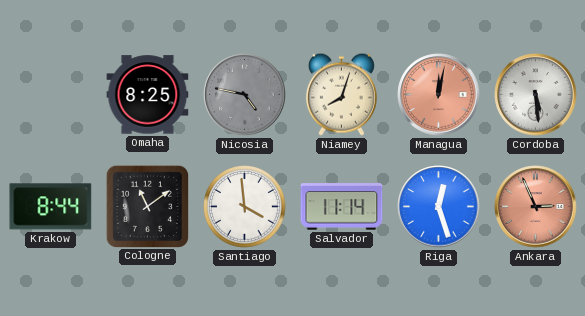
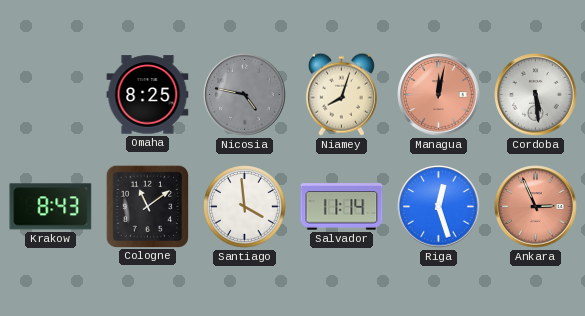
Krakow: 8:44 -> 8:43
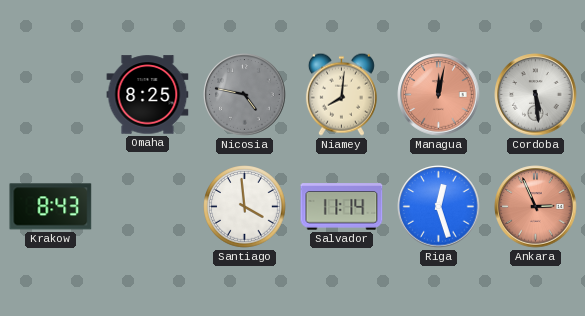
Niamey: 8:03 -> 8:01
Cologne: 11:09 -> none
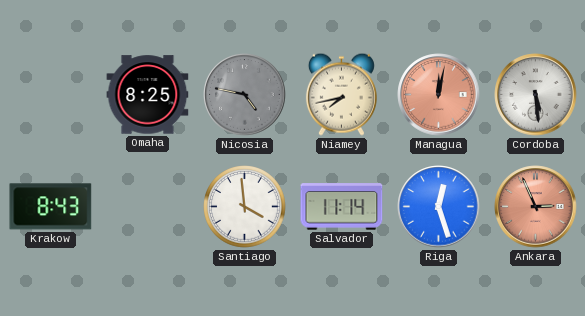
Niamey: 8:01 -> 7:43
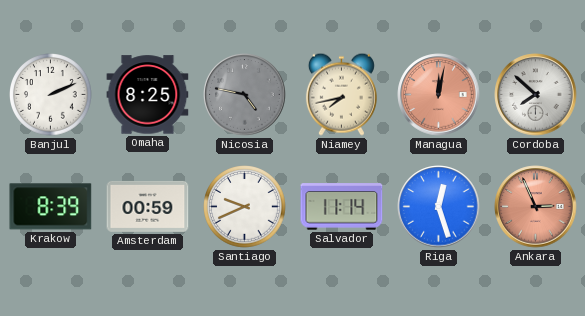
Banjul: none -> 2:11
Cordoba: 5:29 -> 7:52
Krakow: 8:43 -> 8:39
Amsterdam: none -> 00:59
Santiago: 3:59 -> 9:41
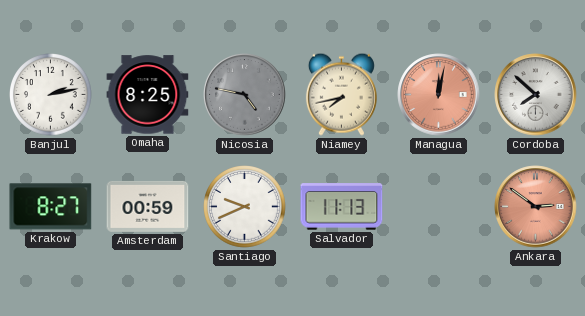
Banjul: 2:11 -> 2:13
Krakow: 8:39 -> 8:27
Salvador: 11:14 -> 11:13
Riga: 12:27 -> none
Ankara: 2:56 -> 2:51
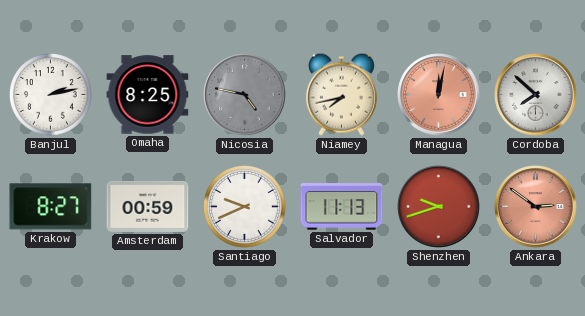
Shenzhen: none -> 9:42
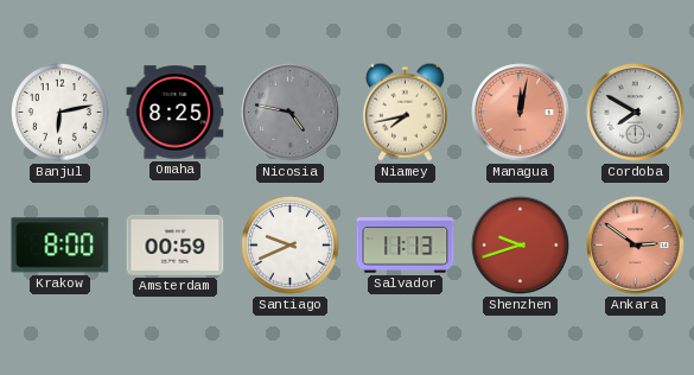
Banjul: 2:13 -> 6:13
Cordoba: 7:52 -> 7:50
Krakow: 8:27 -> 8:00
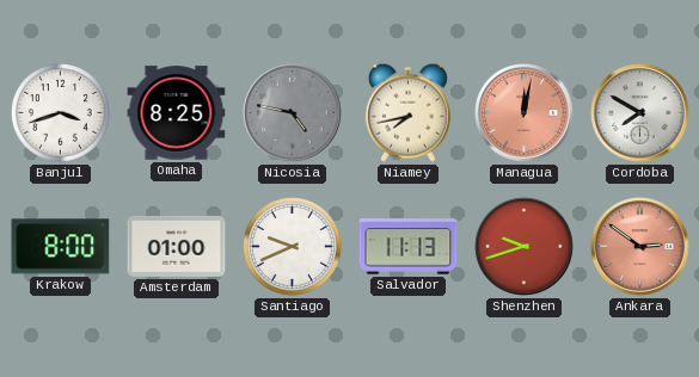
Banjul: 6:13 -> 3:42
Amsterdam: 00:59 -> 01:00
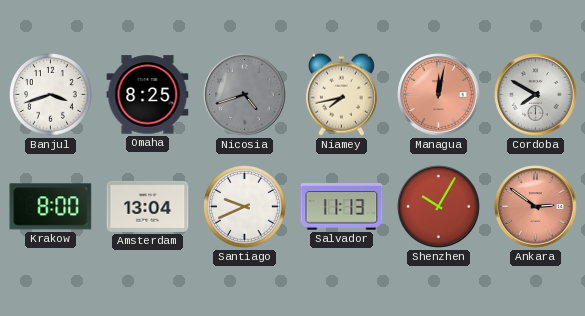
Nicosia: 4:47 -> 4:42
Amsterdam: 01:00 -> 13:04
Shenzhen: 9:42 -> 10:05
